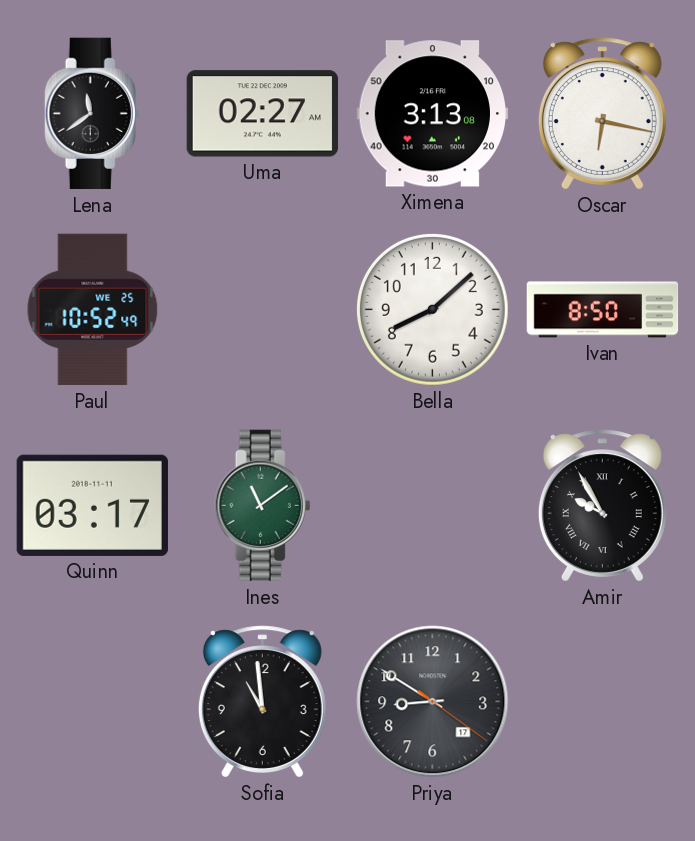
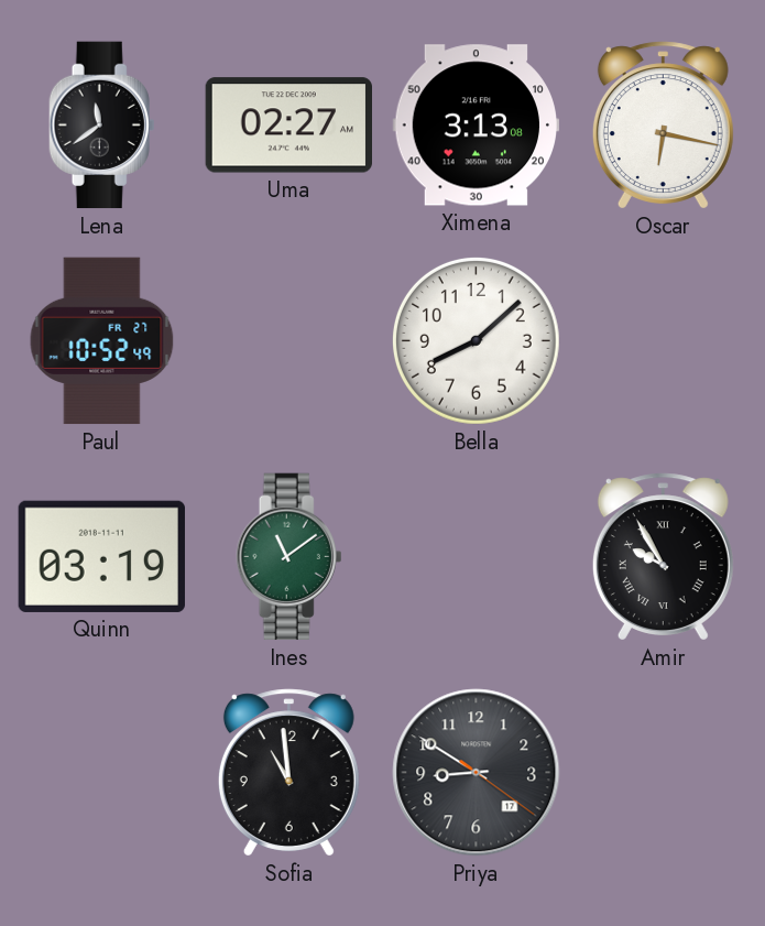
Paul date: WE 25 -> FR 27
Ivan: 8:50 -> none
Quinn: 03:17 -> 03:19
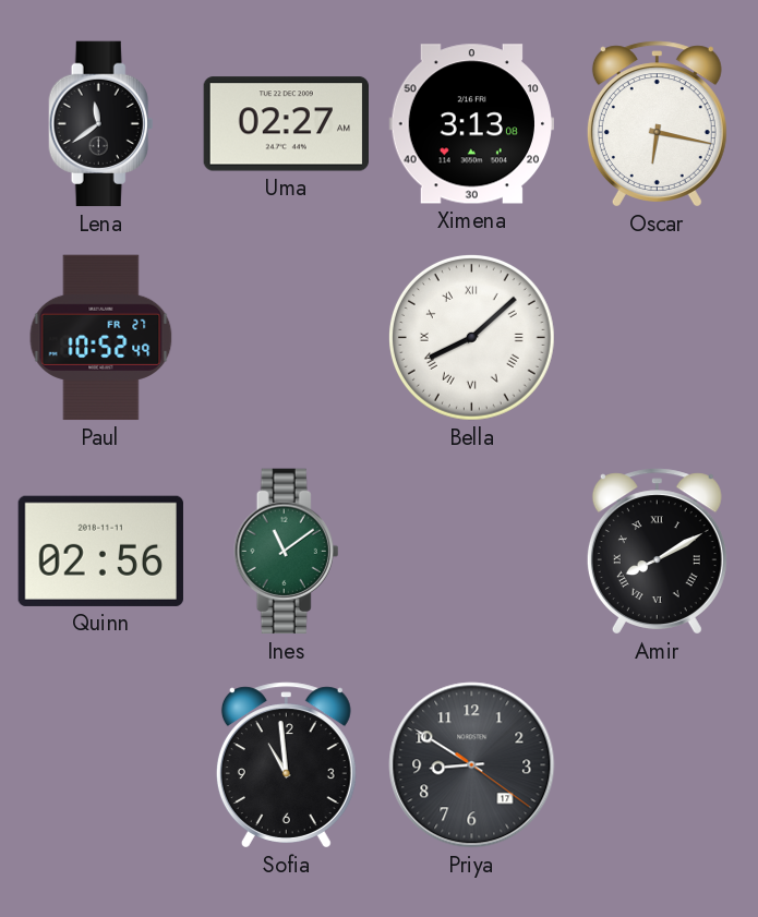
Bella numerals: Arabic -> Roman
Quinn: 03:19 -> 02:56
Amir: 9:55 -> 8:10
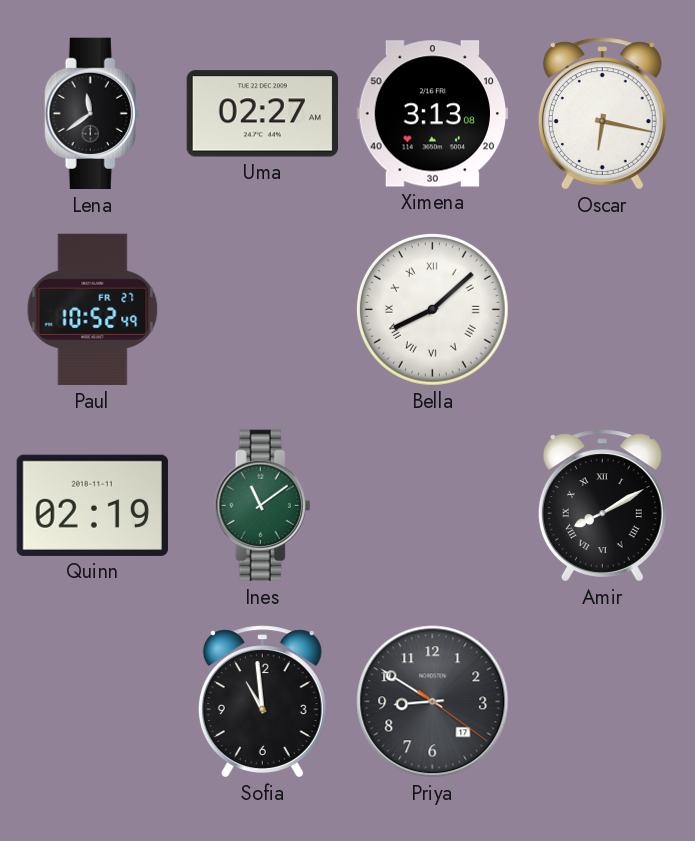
Quinn: 02:56 -> 02:19
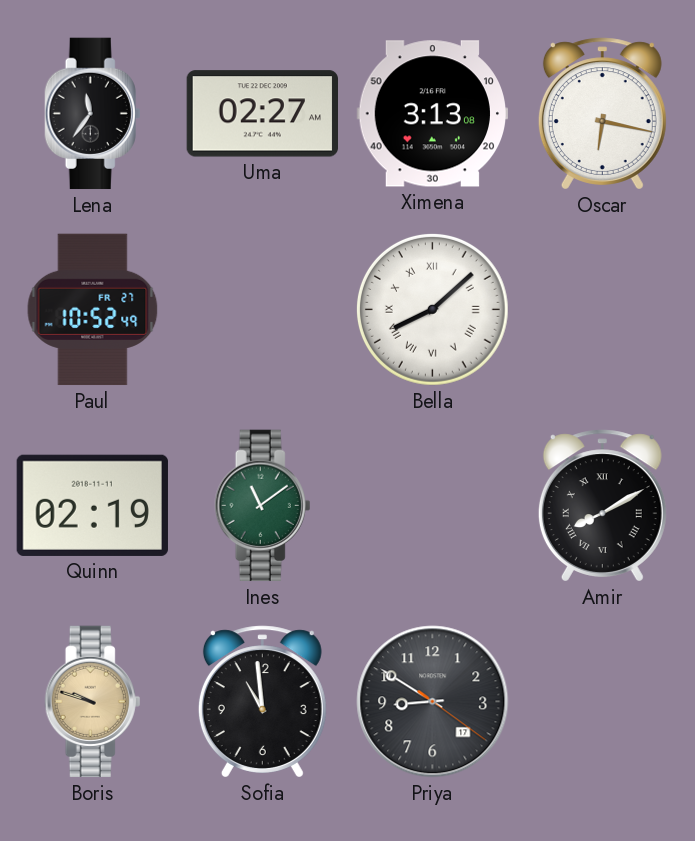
Lena: 11:39 -> 11:36
Boris: none -> 9:48
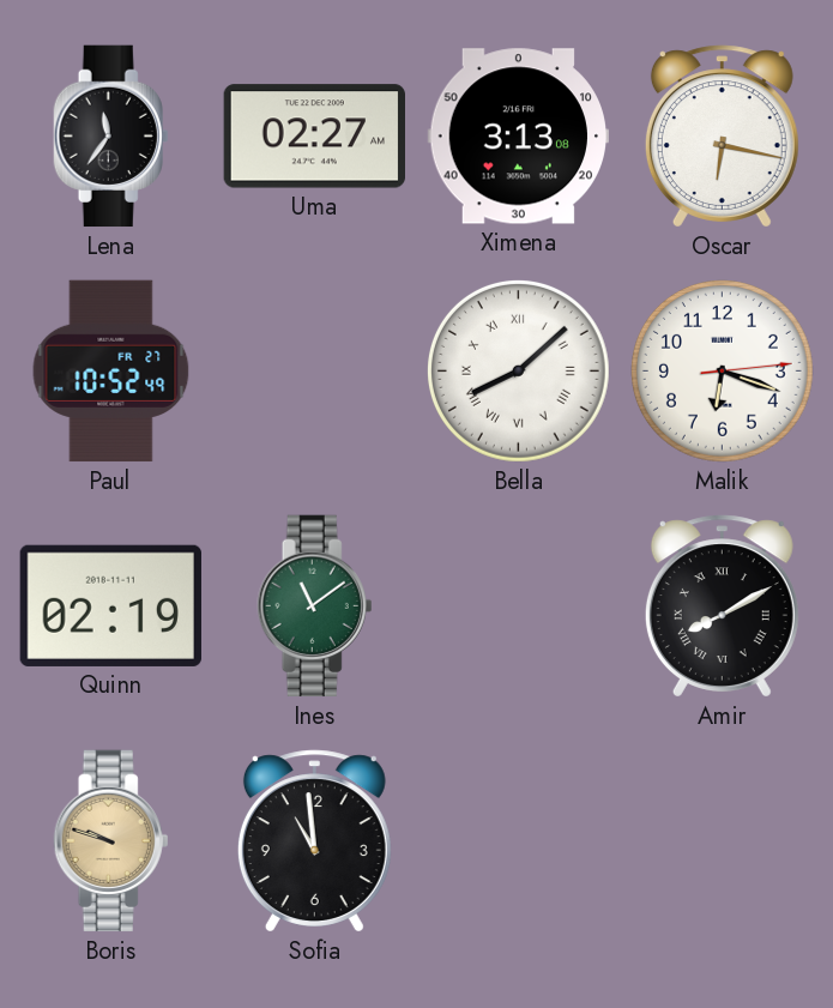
Malik: none -> 6:18
Priya: 8:50 -> none
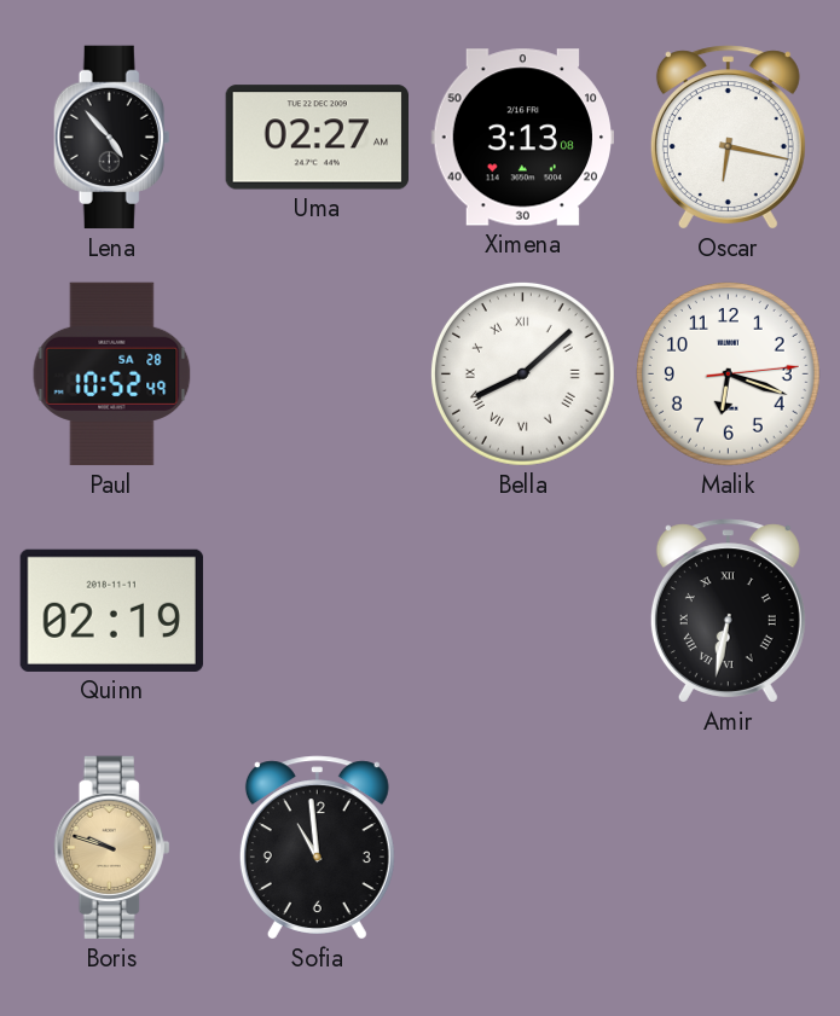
Lena: 11:36 -> 4:53
Paul date: FR 27 -> SA 28
Ines: 11:09 -> none
Amir: 8:10 -> 6:32
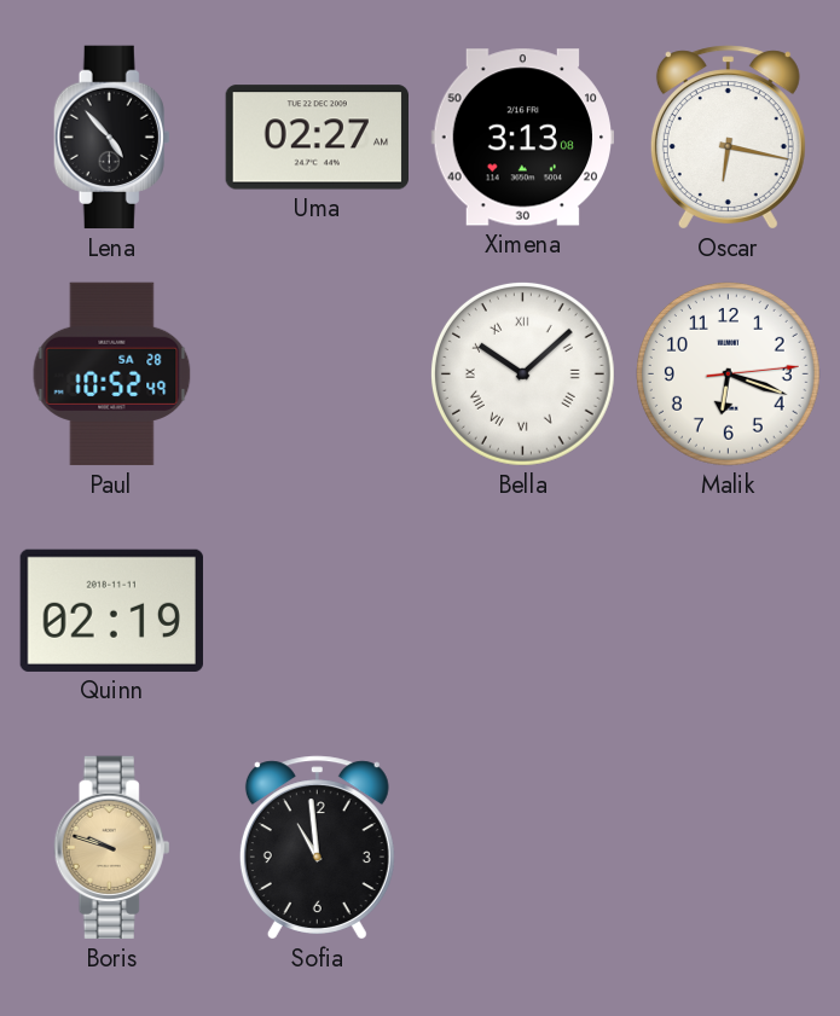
Bella: 8:08 -> 10:08
Amir: 6:32 -> none
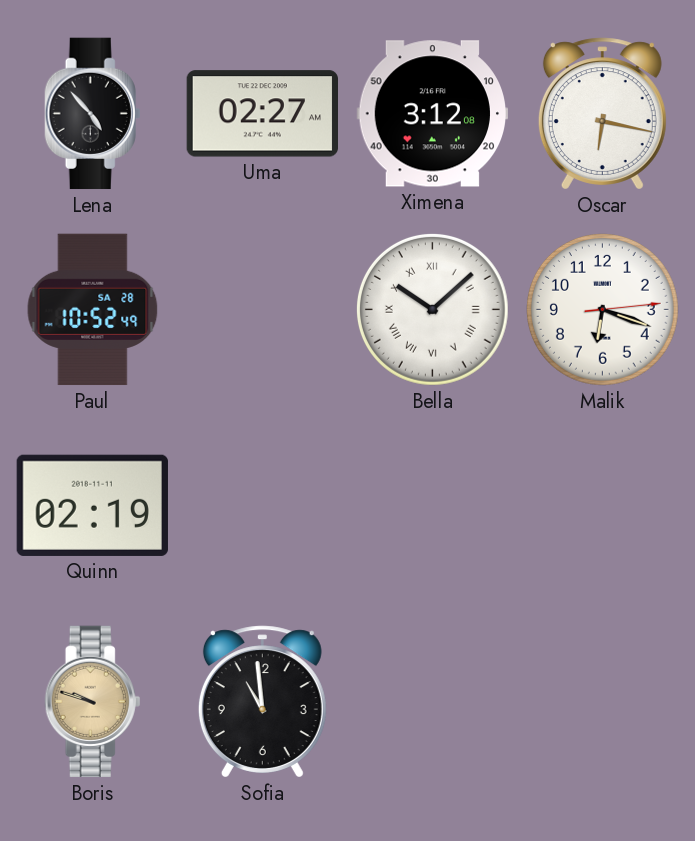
Ximena: 3:13 -> 3:12
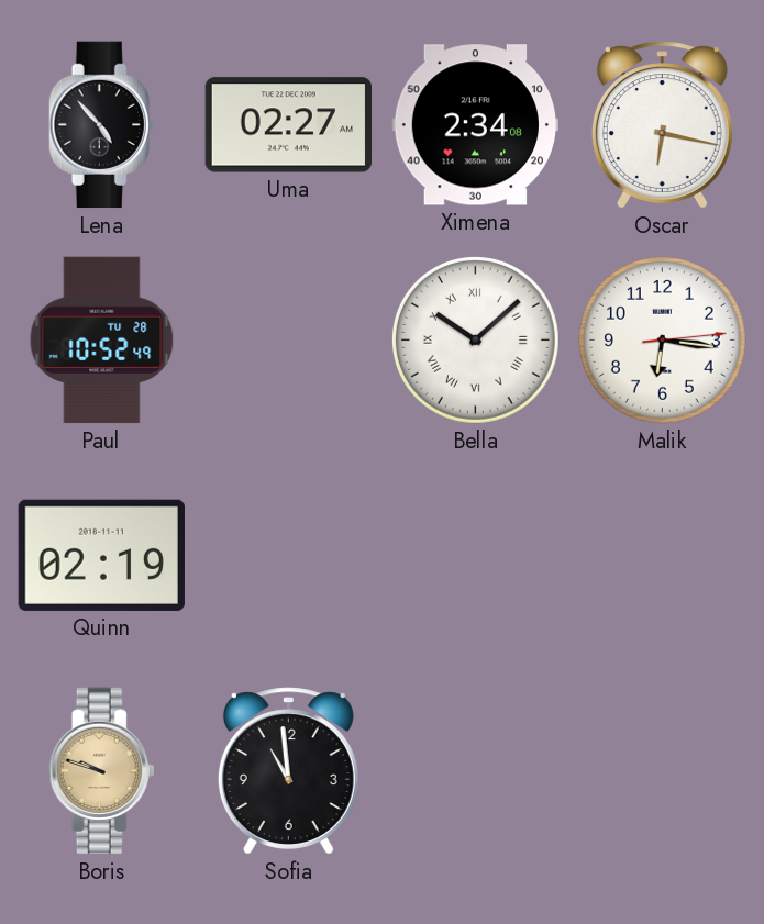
Ximena: 3:12 -> 2:34
Paul date: SA 28 -> TU 28
Malik: 6:18 -> 6:16
